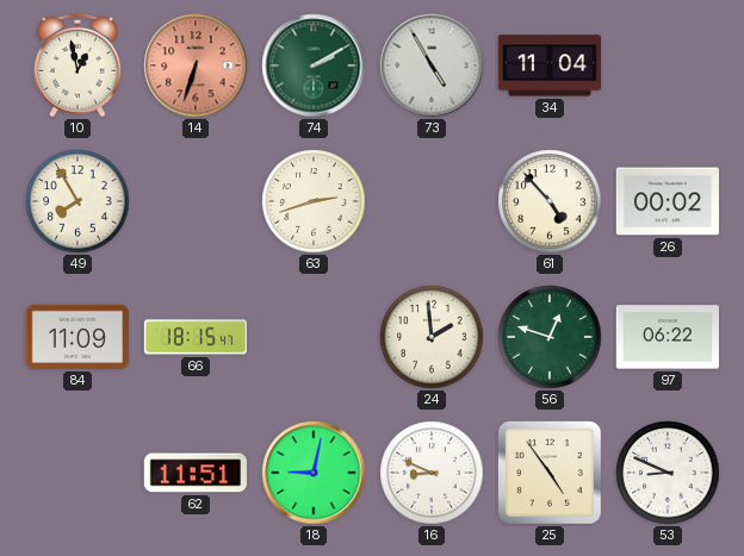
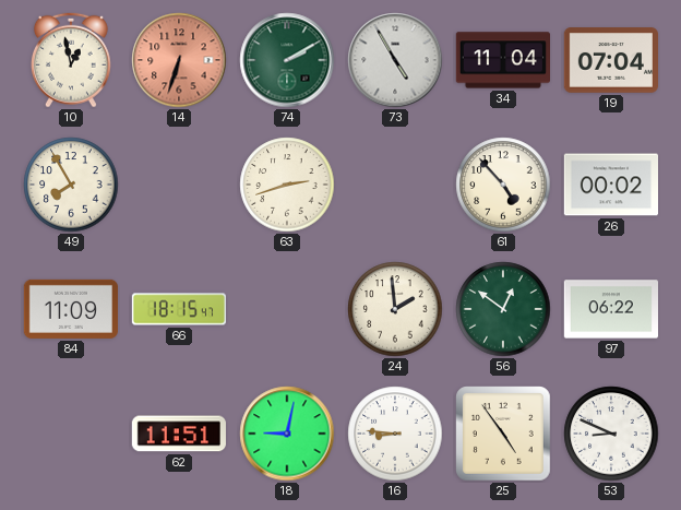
19: none -> 07:04
56: 12:48 -> 12:51
16: 8:49 -> 8:46
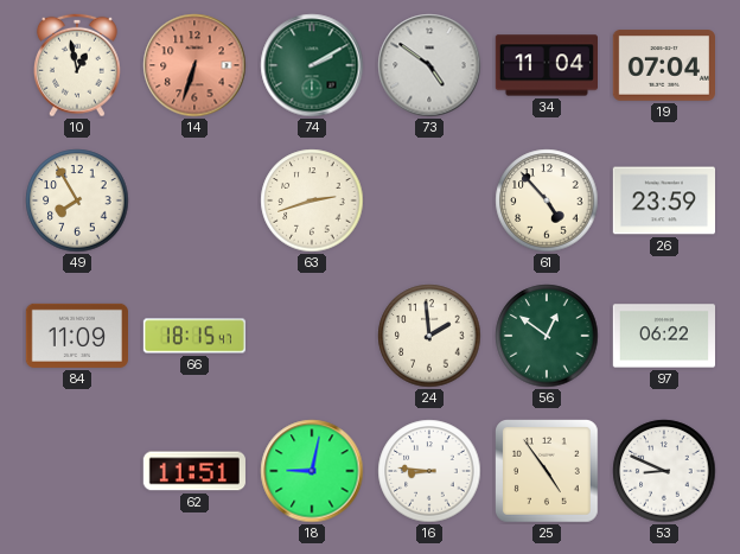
73: 4:55 -> 4:51
26: 00:02 -> 23:59
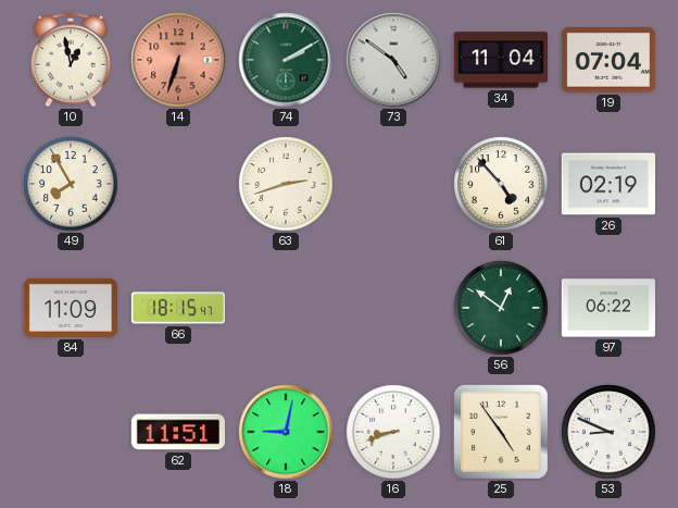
26: 23:59 -> 02:19
24: 1:59 -> none
16: 8:46 -> 8:42
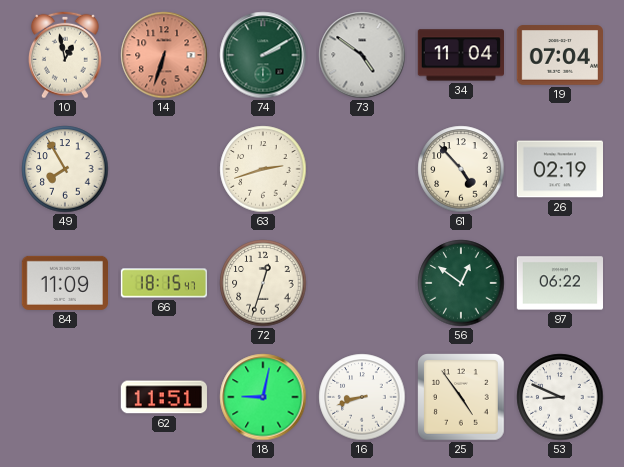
72: none -> 12:33
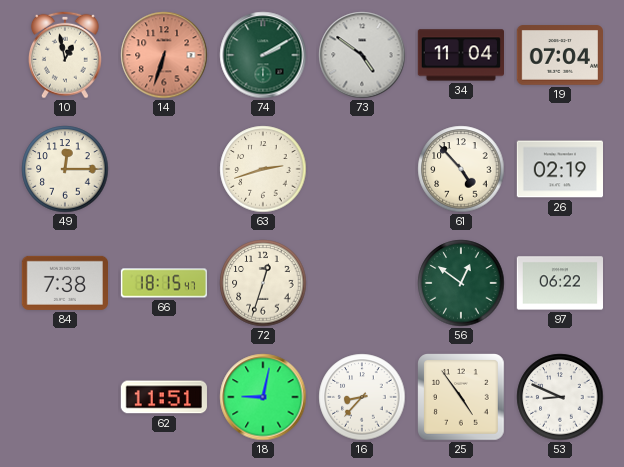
49: 7:55 -> 12:15
84: 11:09 -> 7:38
16: 8:42 -> 8:37
